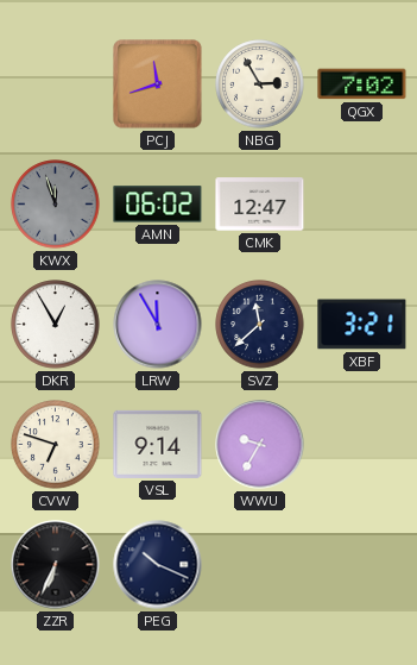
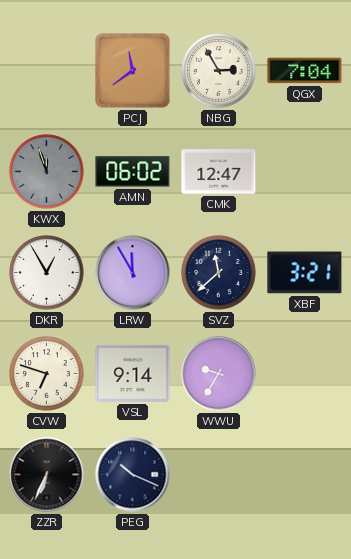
PCJ: 11:42 -> 11:39
QGX: 7:02 -> 7:04
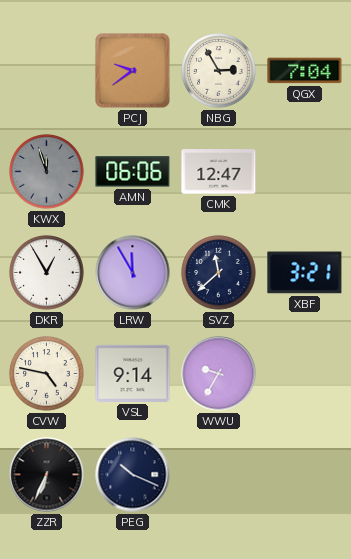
PCJ: 11:39 -> 9:39
AMN: 06:02 -> 06:06
CVW: 6:48 -> 4:47
